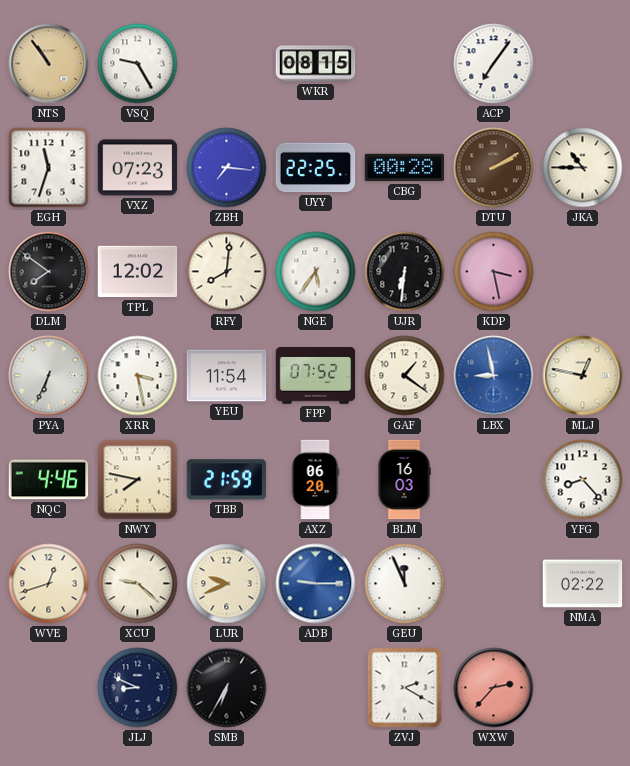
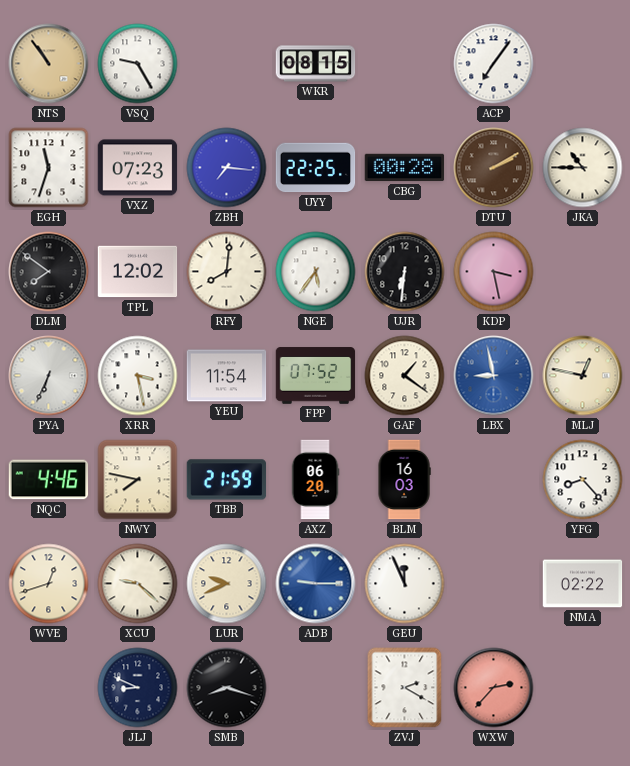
SMB: 6:35 -> 8:18
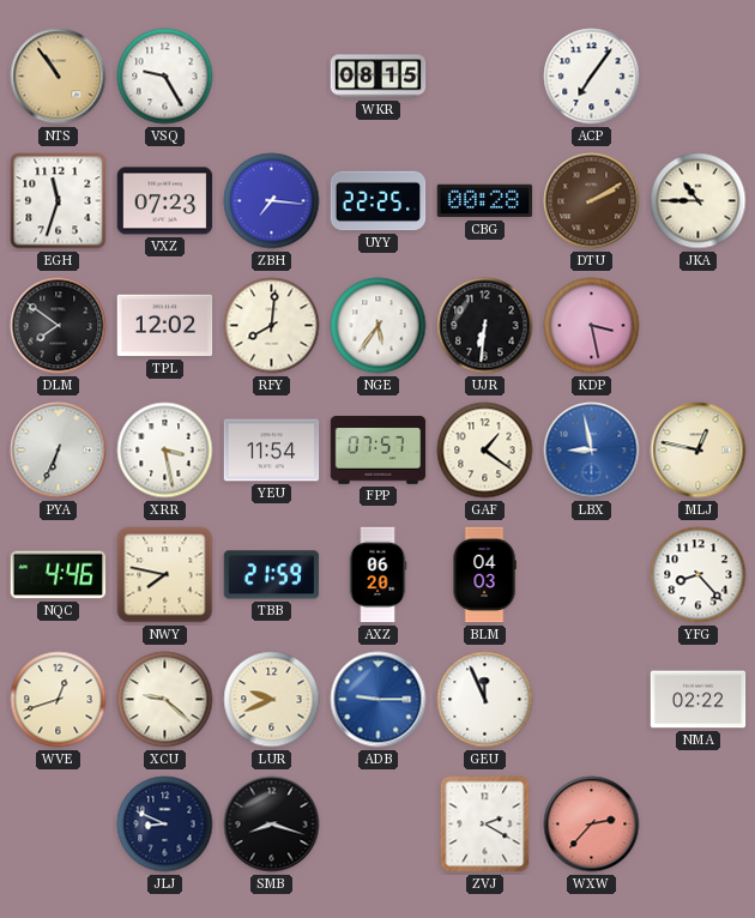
FPP: 07:52 -> 07:57
BLM: 16:03 -> 04:03
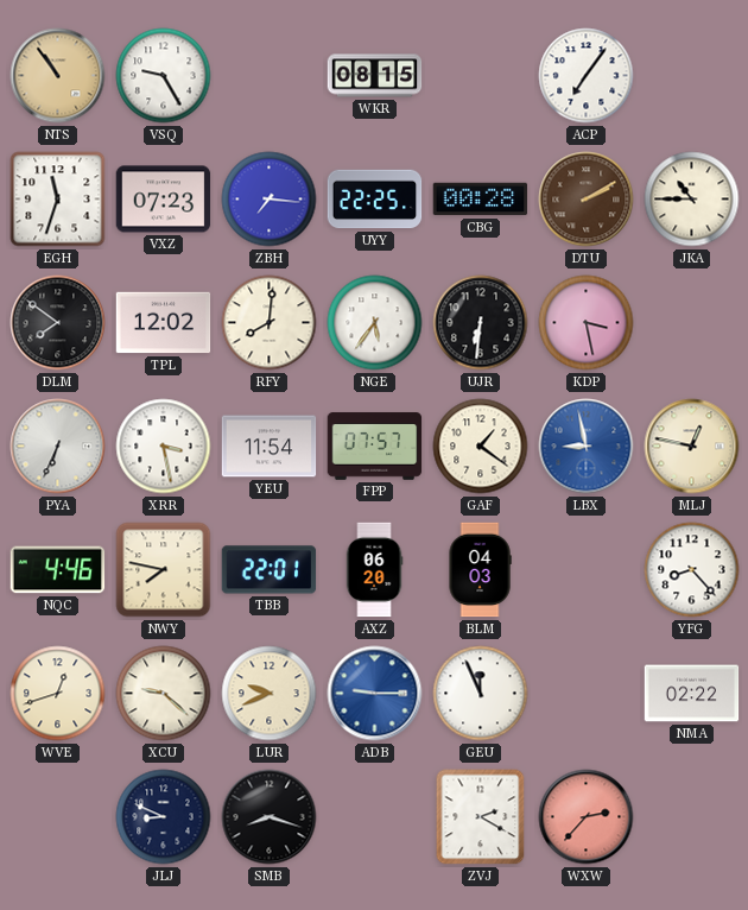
TBB: 21:59 -> 22:01
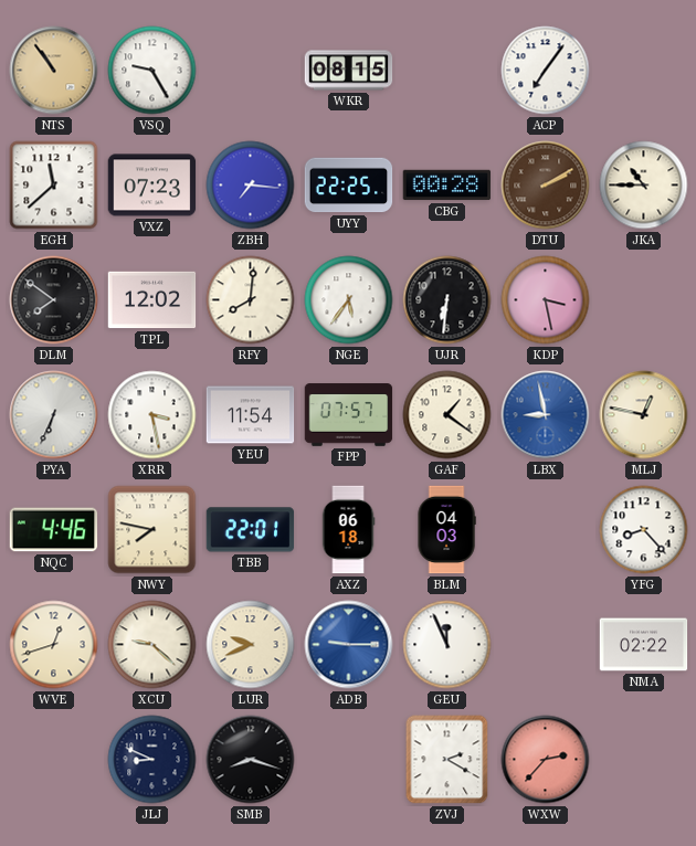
EGH: 11:33 -> 11:38
AXZ: 06:20 -> 06:18
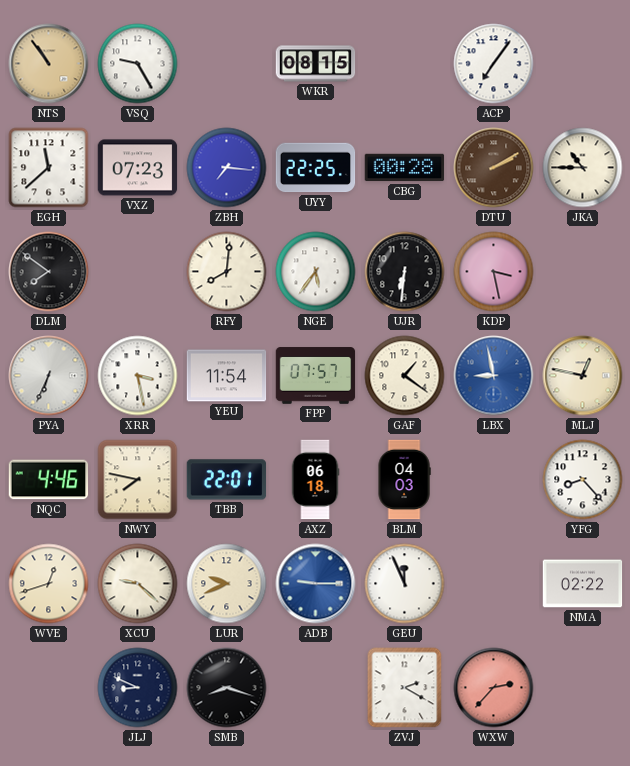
TPL: 12:02 -> none
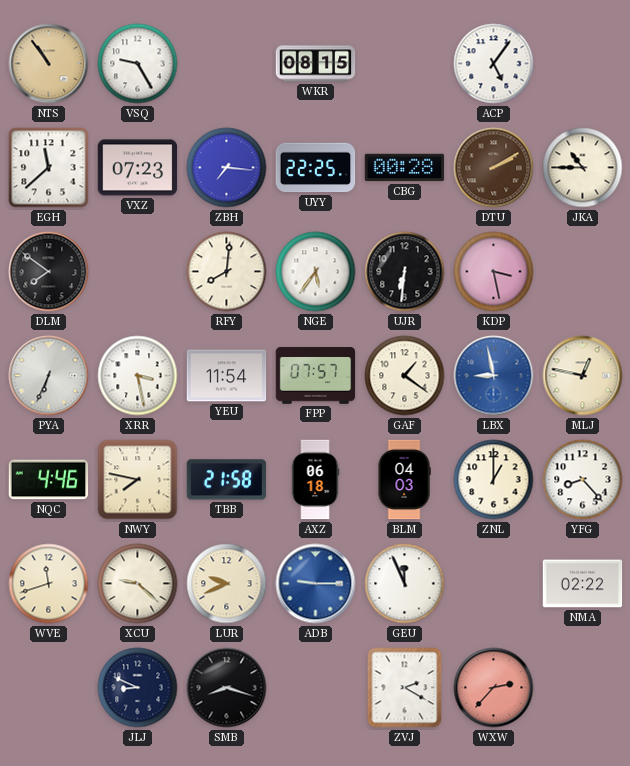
ACP: 7:06 -> 5:06
TBB: 22:01 -> 21:58
ZNL: none -> 1:00
WVE: 12:42 -> 11:42
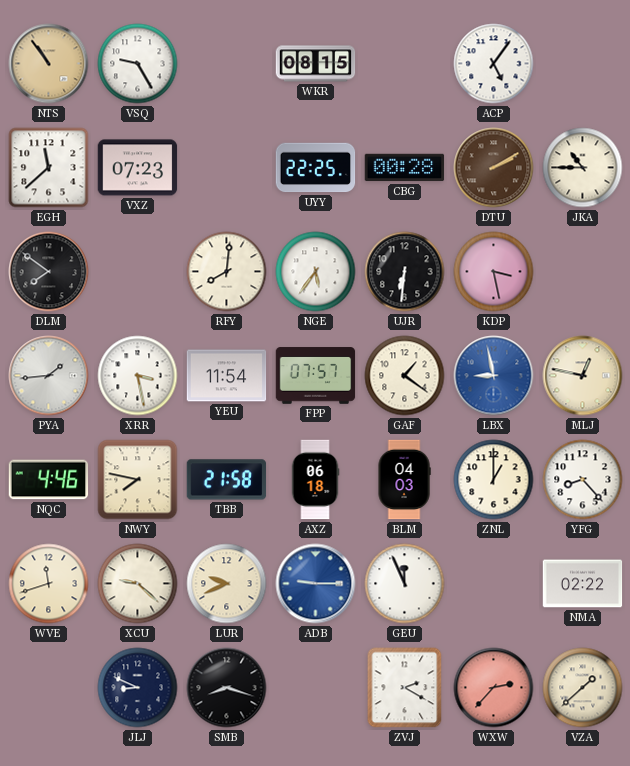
ZBH: 7:16 -> none
PYA: 6:34 -> 1:44
VZA: none -> 1:38
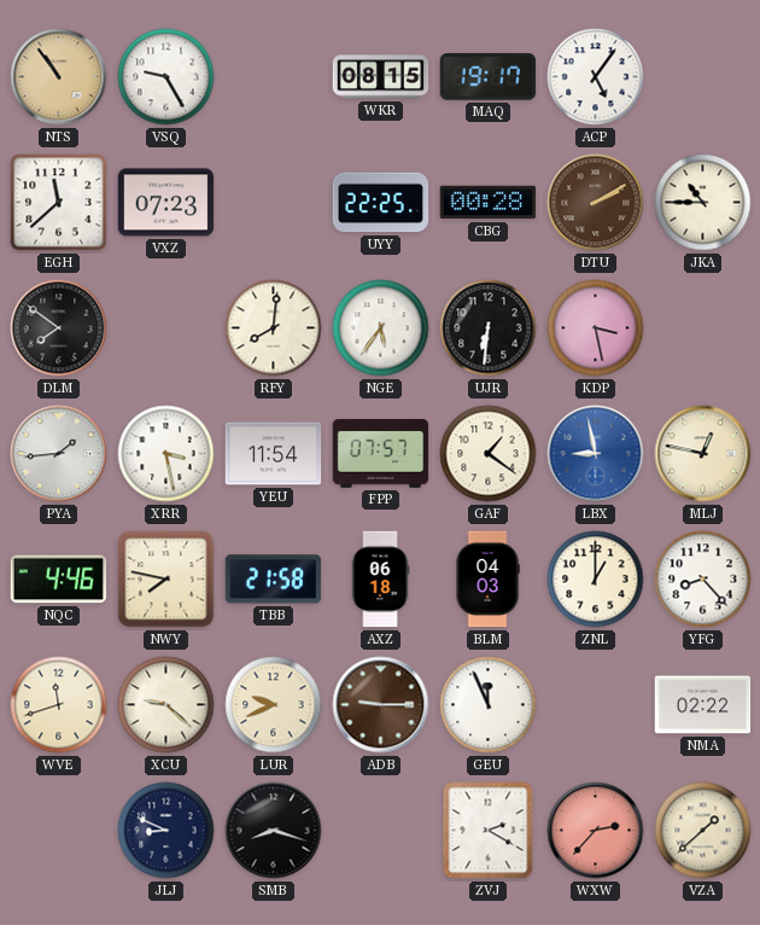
MAQ: none -> 19:17
ADB dial: blue -> brown
